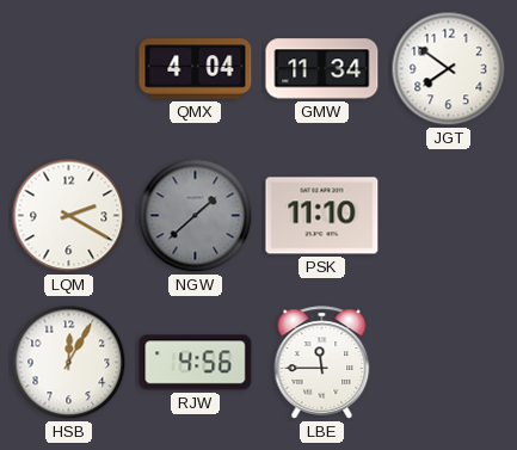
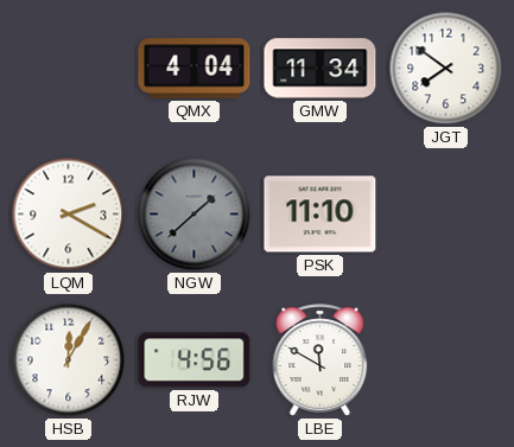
LBE: 11:45 -> 11:50
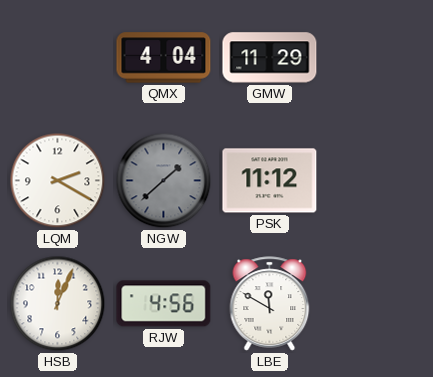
GMW: 11:34 -> 11:29
JGT: 7:51 -> none
PSK: 11:10 -> 11:12
HSB: 12:05 -> 12:04
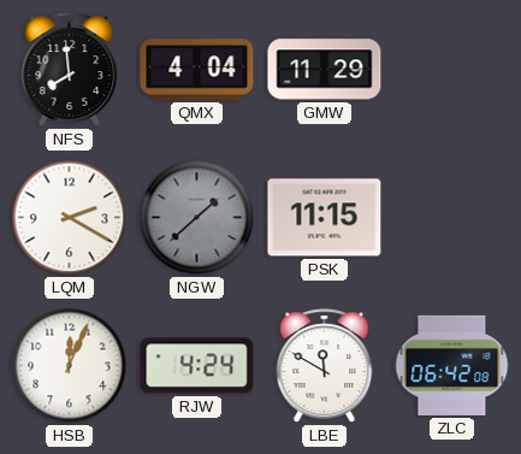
NFS: none -> 7:59
PSK: 11:12 -> 11:15
RJW: 4:56 -> 4:24
ZLC: none -> 06:42
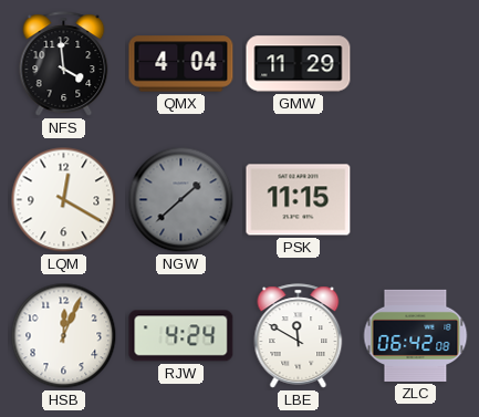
NFS: 7:59 -> 3:59
LQM: 2:20 -> 12:20
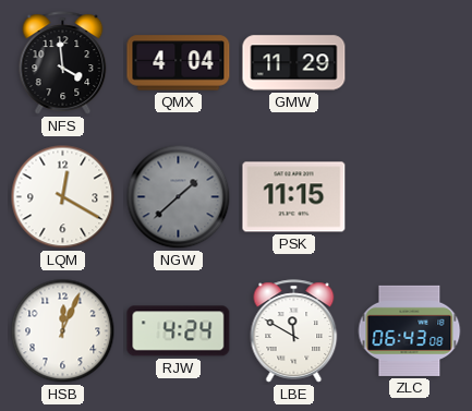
ZLC: 06:42 -> 06:43
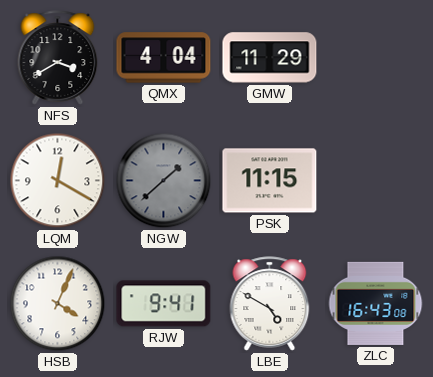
NFS: 3:59 -> 3:40
HSB: 12:04 -> 4:04
RJW: 4:24 -> 9:41
LBE: 11:50 -> 4:50
ZLC: 06:43 -> 16:43
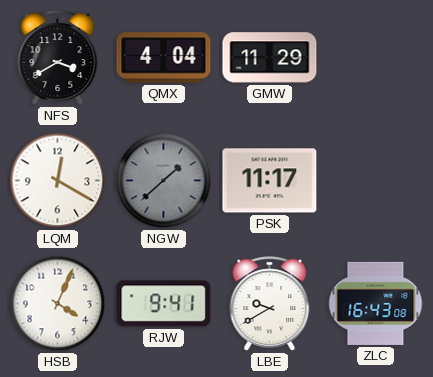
PSK: 11:15 -> 11:17
LBE: 4:50 -> 9:40
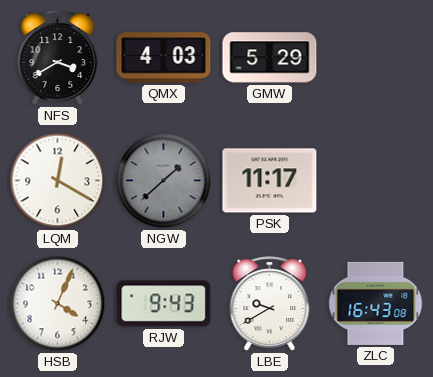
QMX: 4:04 -> 4:03
GMW: 11:29 -> 5:29
RJW: 9:41 -> 9:43
